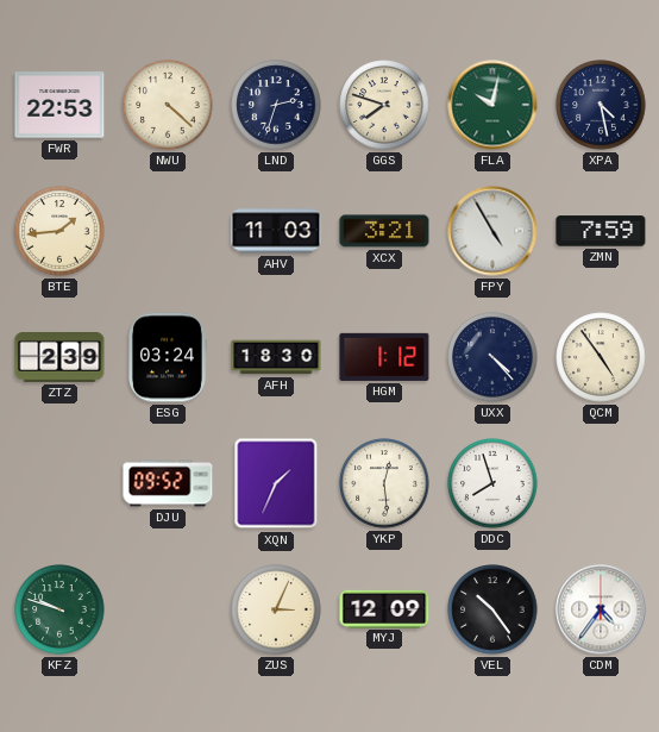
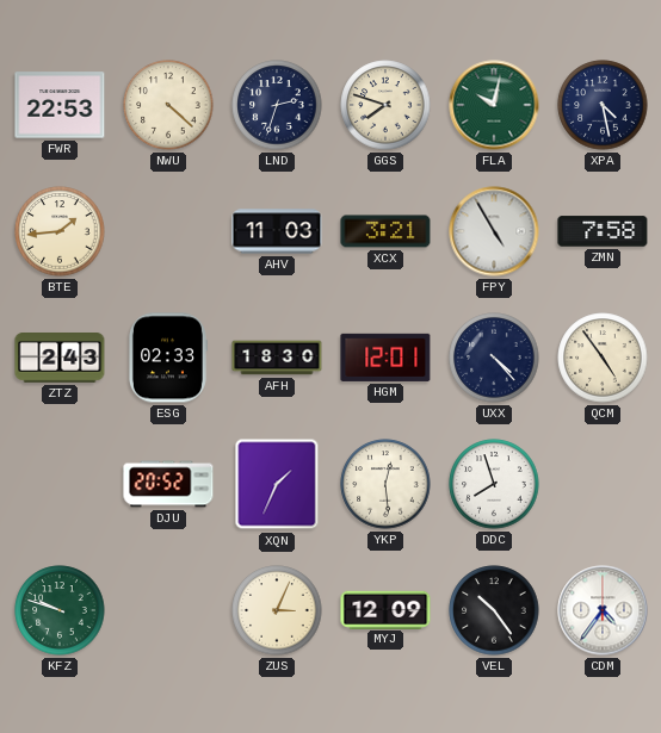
ZMN: 7:59 -> 7:58
ZTZ: 2:39 -> 2:43
ESG: 03:24 -> 02:33
HGM: 1:12 -> 12:01
DJU: 09:52 -> 20:52
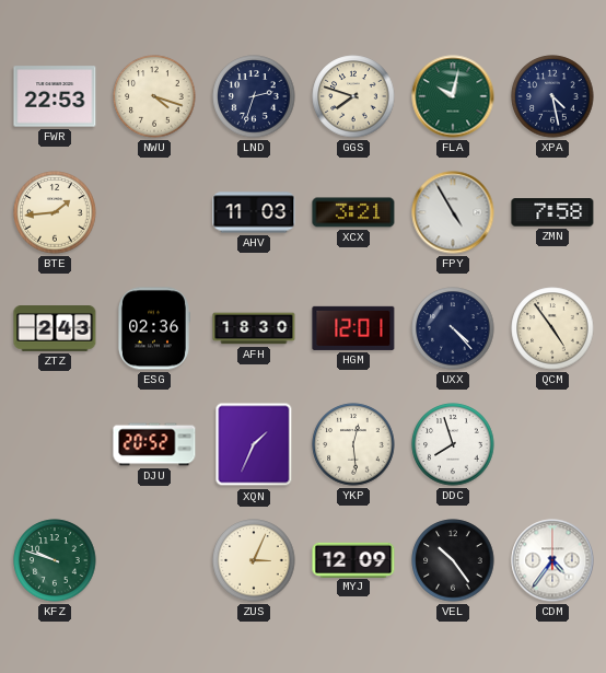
NWU: 4:22 -> 4:18
ESG: 02:33 -> 02:36
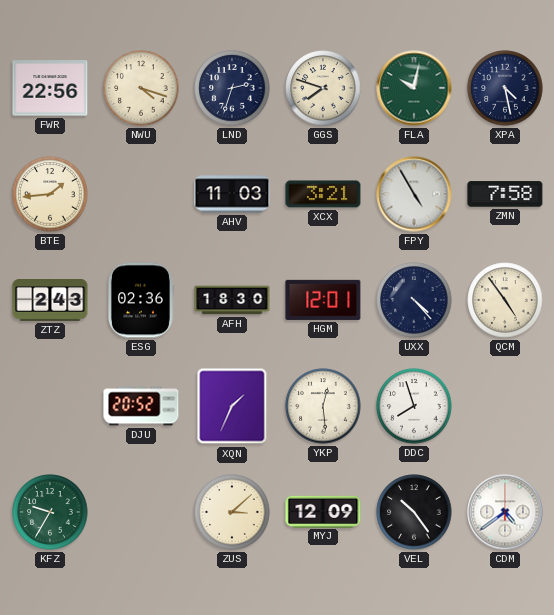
FWR: 22:53 -> 22:56
KFZ: 9:48 -> 9:35
ZUS: 3:04 -> 3:08
CDM: 4:36 -> 4:39
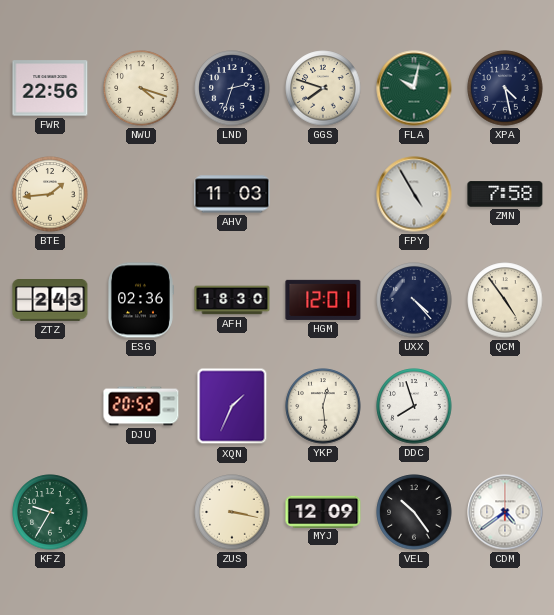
XCX: 3:21 -> none
ZUS: 3:08 -> 3:17
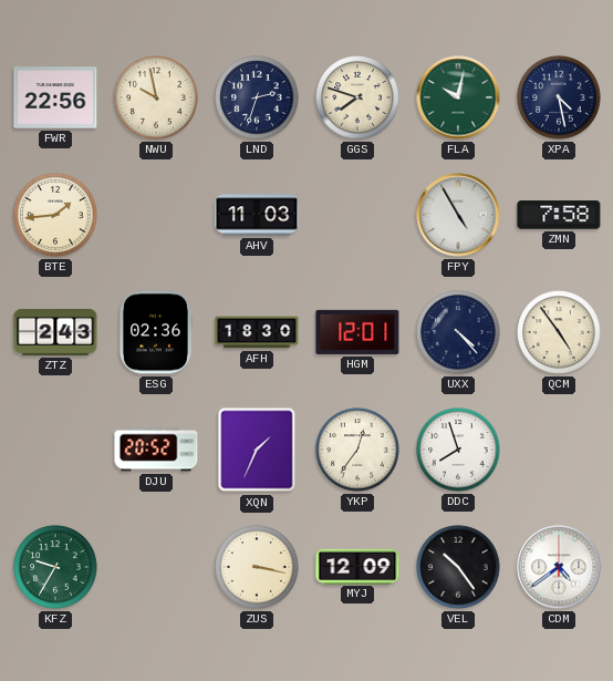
NWU: 4:18 -> 9:58
YKP: 12:29 -> 12:36
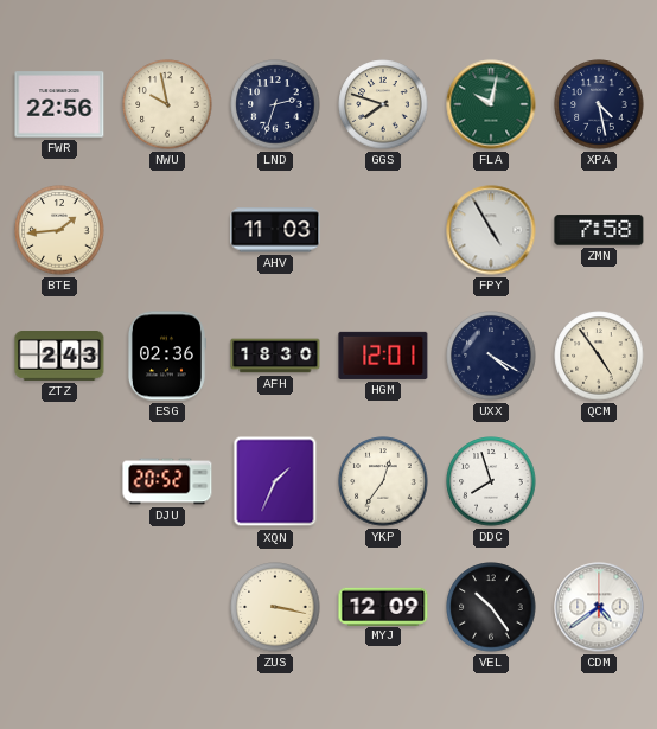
UXX: 4:23 -> 4:20
KFZ: 9:35 -> none
